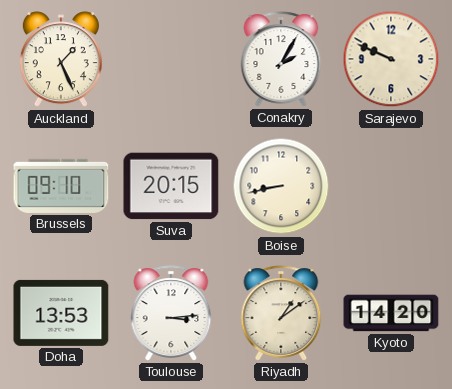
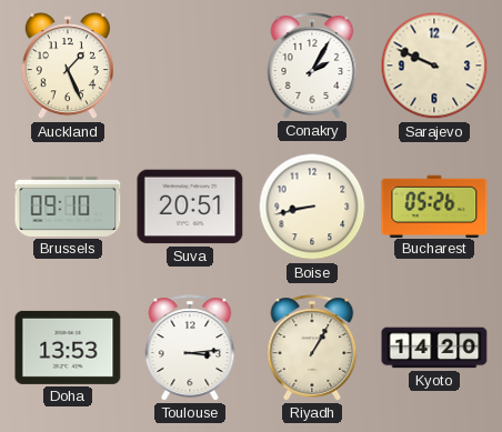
Suva: 20:15 -> 20:51
Bucharest: none -> 05:26
Riyadh: 1:09 -> 1:05
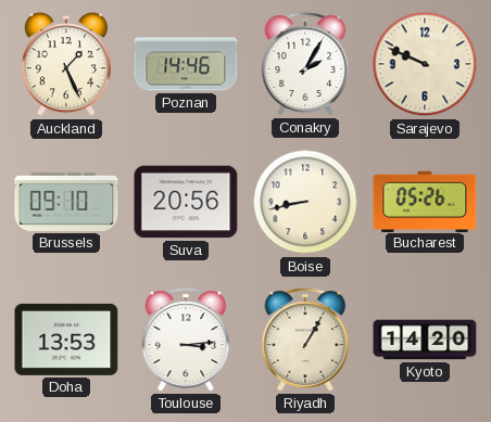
Poznan: none -> 14:46
Suva: 20:51 -> 20:56
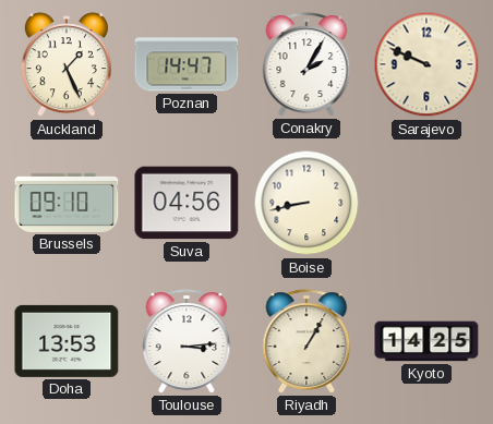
Poznan: 14:46 -> 14:47
Suva: 20:56 -> 04:56
Bucharest: 05:26 -> none
Kyoto: 14:20 -> 14:25
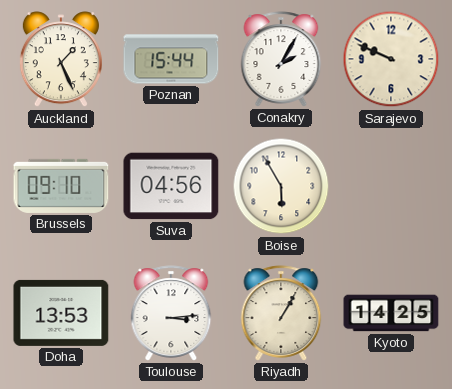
Poznan: 14:47 -> 15:44
Boise: 8:43 -> 5:55
